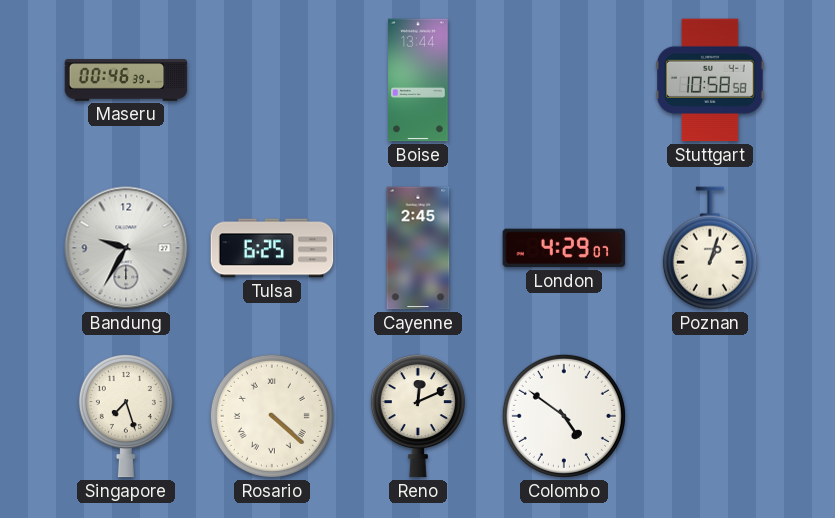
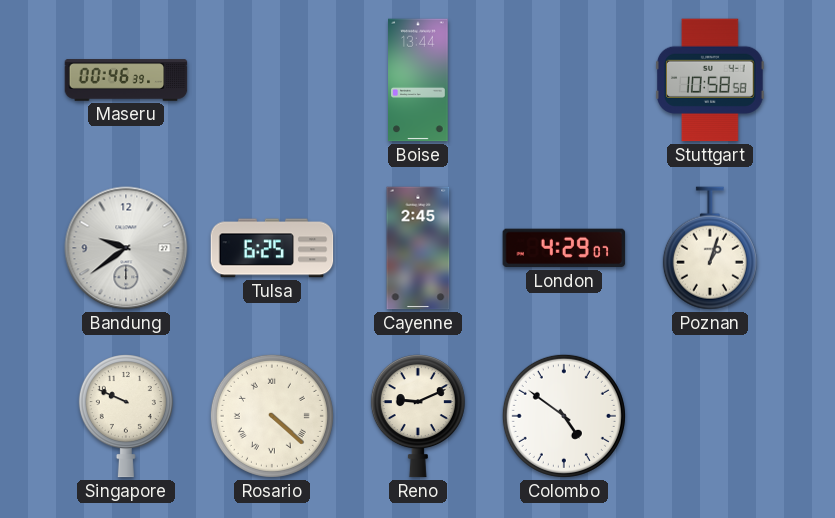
Bandung: 9:35 -> 9:39
Singapore: 7:27 -> 9:49
Reno: 12:11 -> 9:11
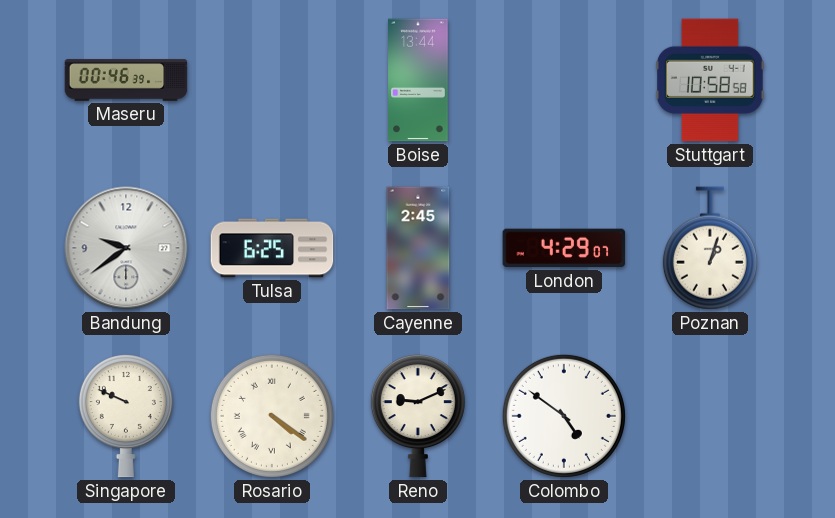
Rosario: 4:22 -> 4:21
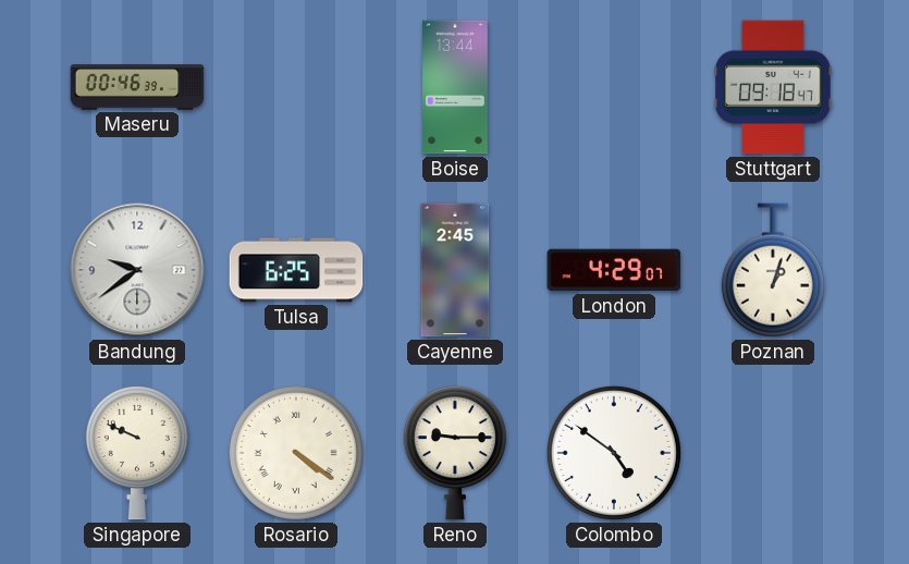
Stuttgart: 10:58 -> 09:18
Reno: 9:11 -> 9:15
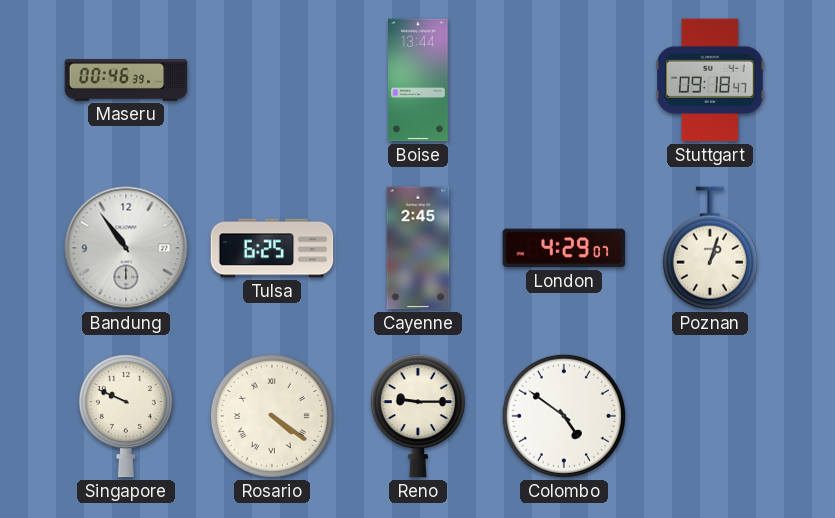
Bandung: 9:39 -> 10:54
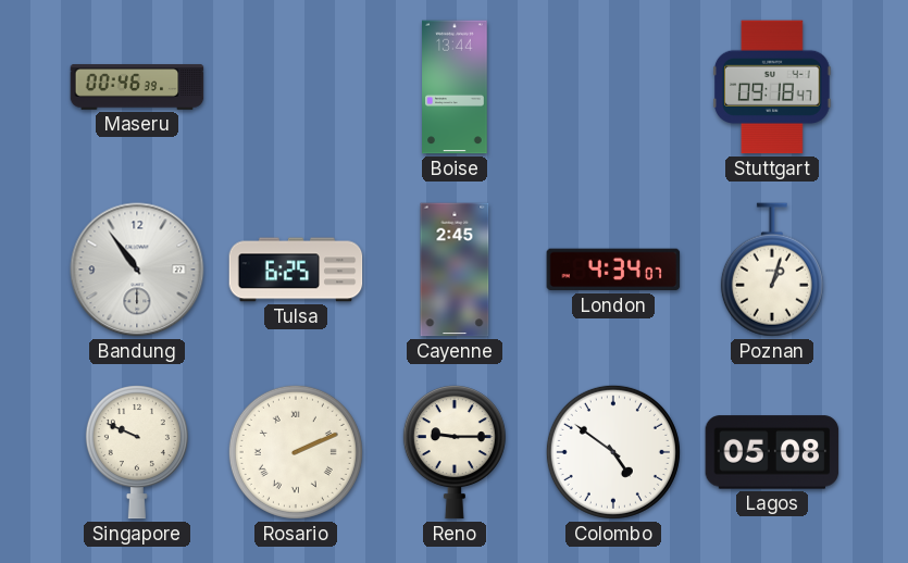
London: 4:29 -> 4:34
Rosario: 4:21 -> 2:11
Lagos: none -> 05:08
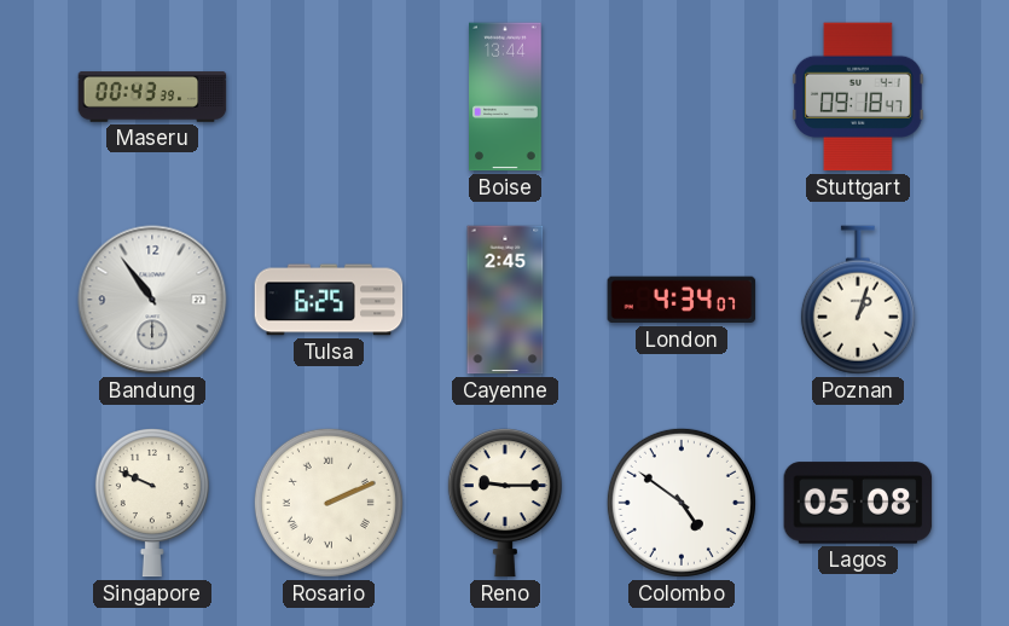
Maseru: 00:46 -> 00:43
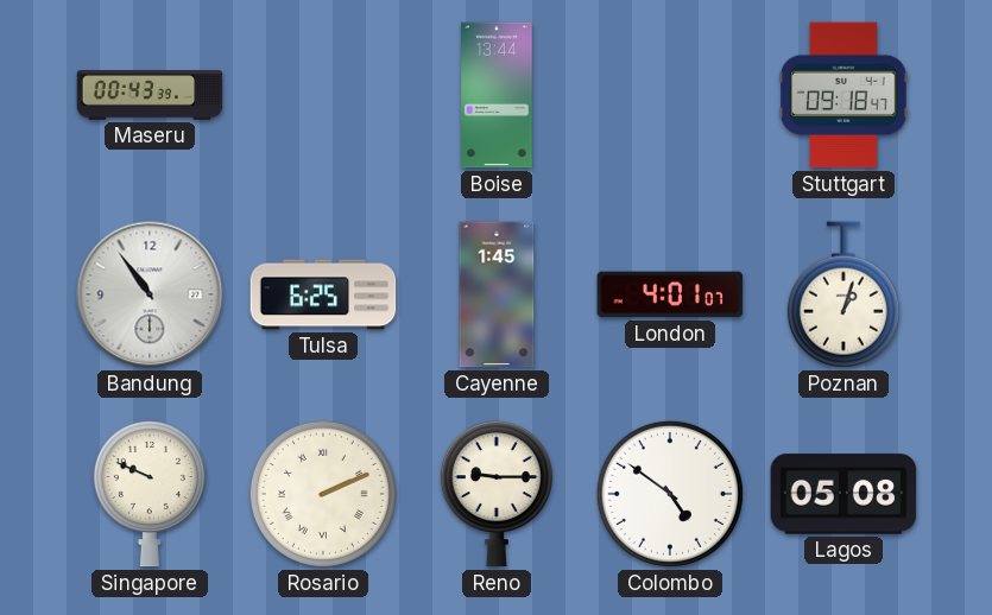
Cayenne: 2:45 -> 1:45
London: 4:34 -> 4:01
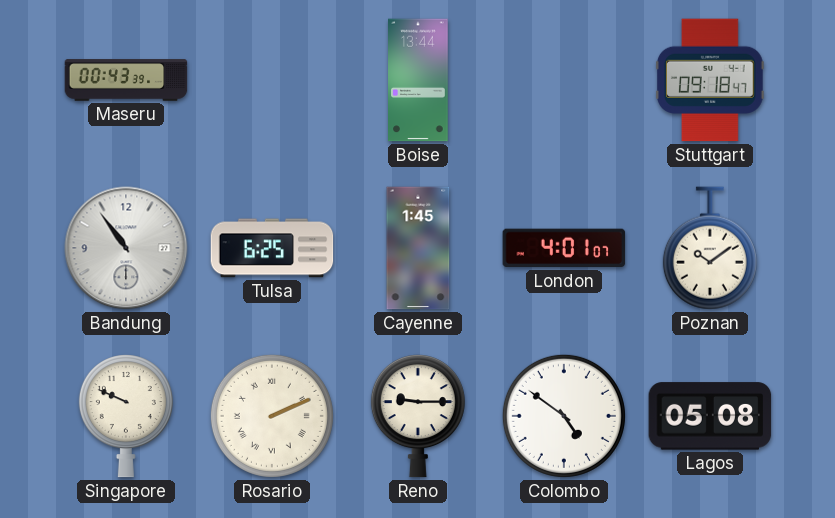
Poznan: 1:03 -> 10:09
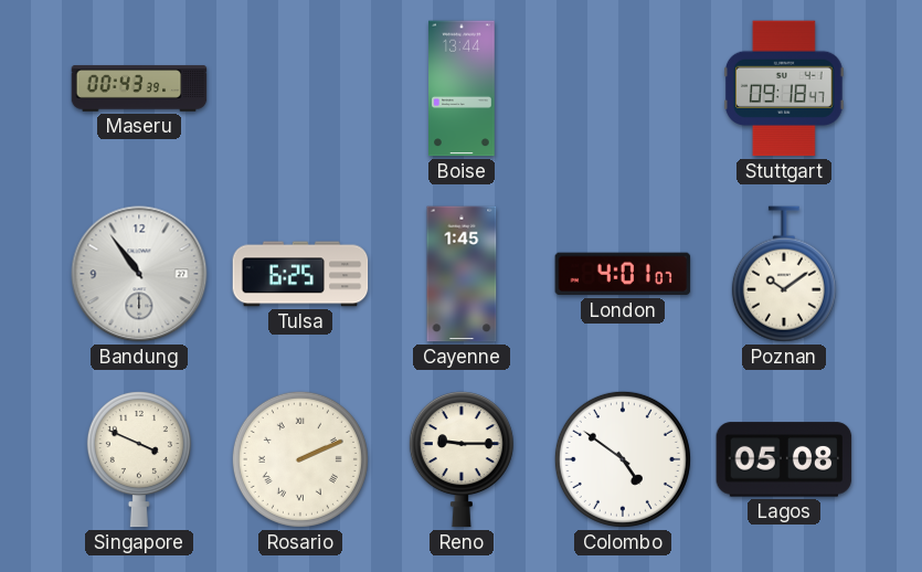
Singapore: 9:49 -> 3:49
